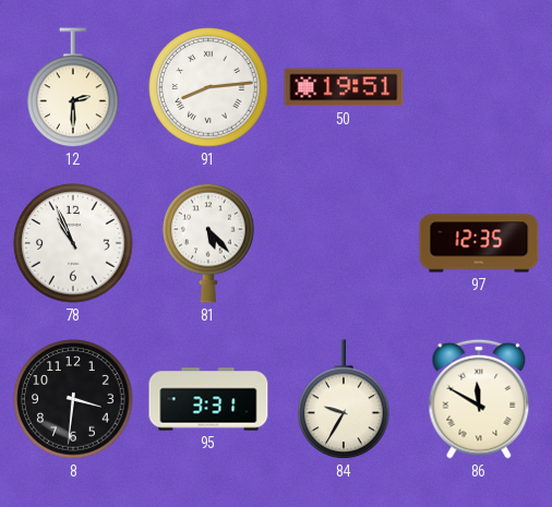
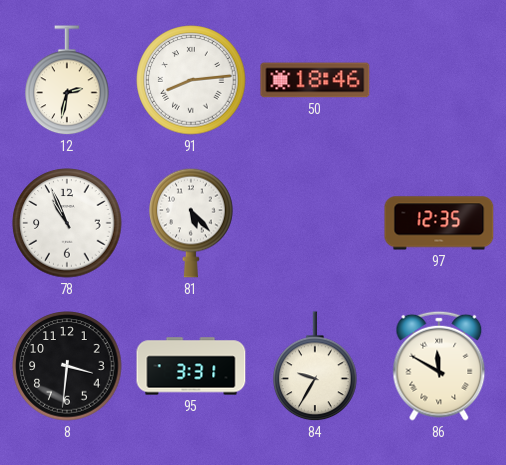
12: 2:30 -> 2:32
50: 19:51 -> 18:46
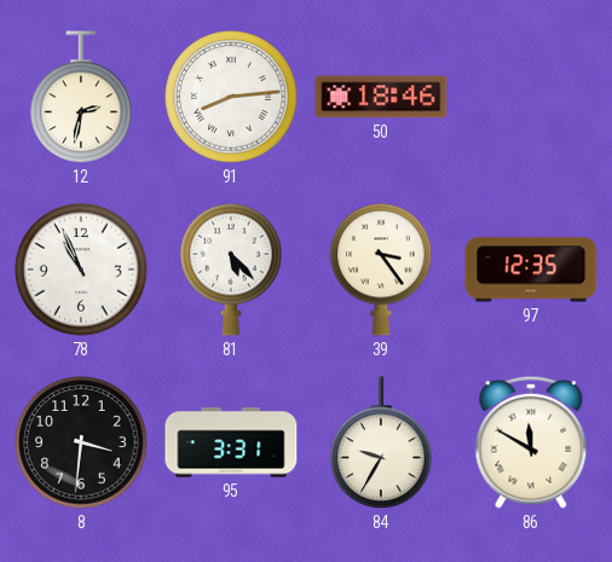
39: none -> 3:24
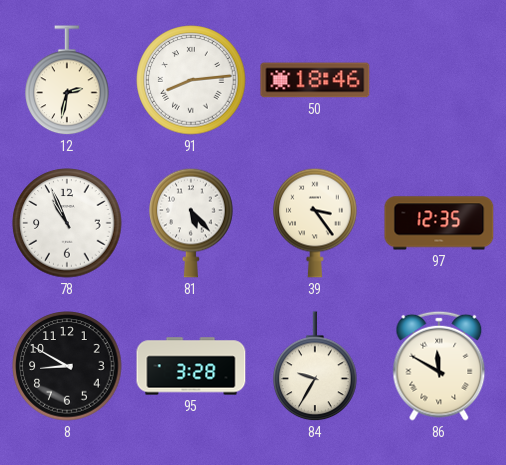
8: 3:31 -> 8:50
95: 3:31 -> 3:28
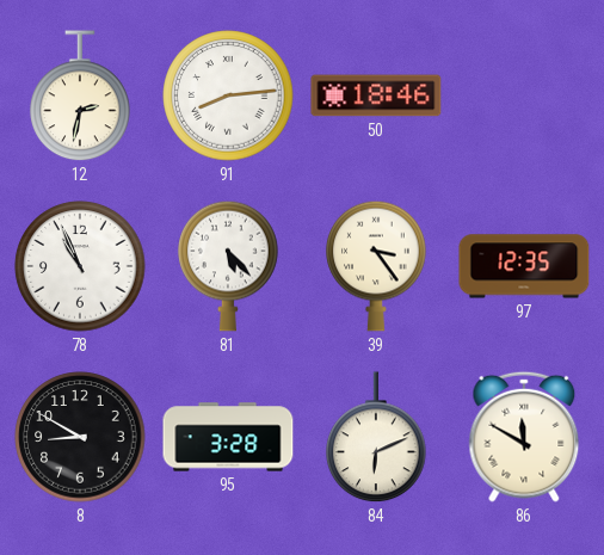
84: 9:35 -> 6:11
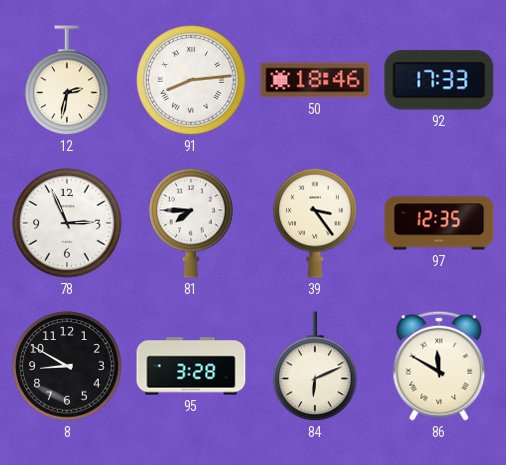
92: none -> 17:33
78: 10:56 -> 2:56
81: 5:23 -> 7:45
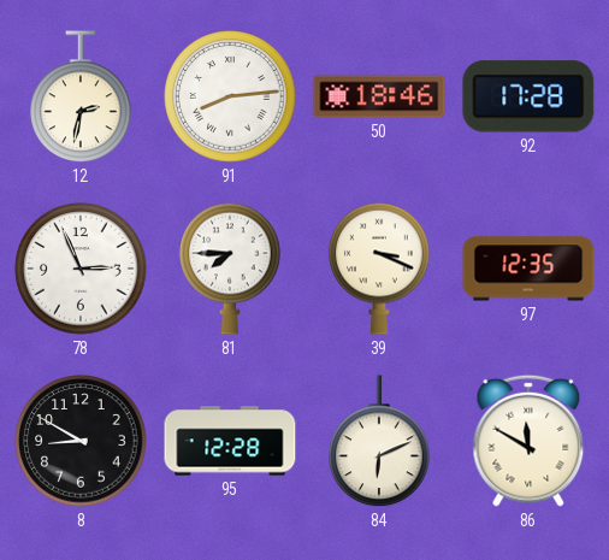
92: 17:33 -> 17:28
39: 3:24 -> 3:19
95: 3:28 -> 12:28
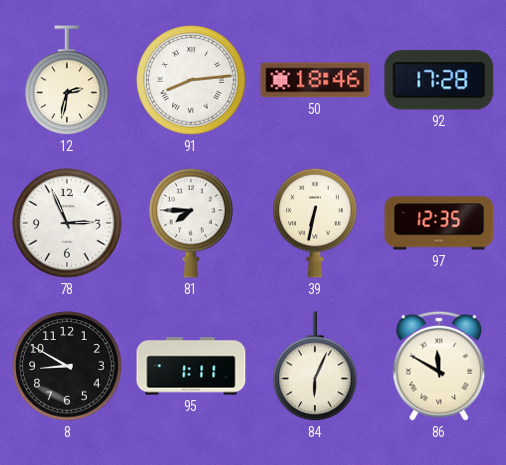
39: 3:19 -> 6:32
95: 12:28 -> 1:11
84: 6:11 -> 6:04
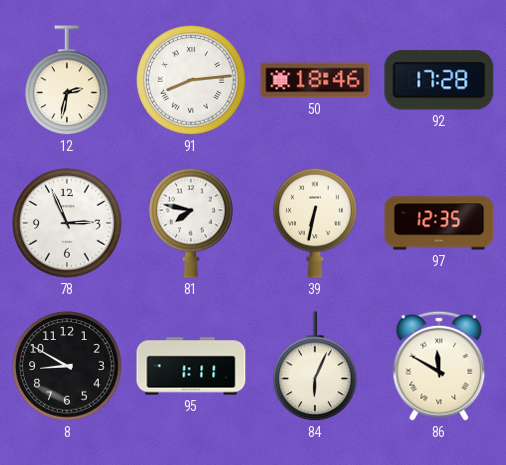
81: 7:45 -> 7:47
